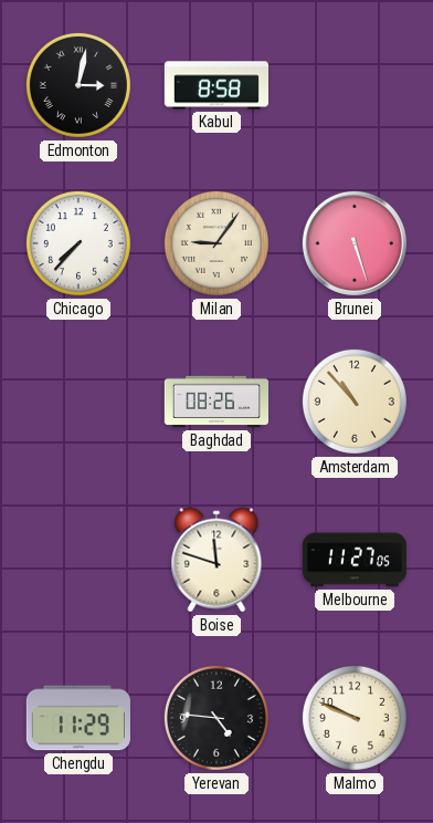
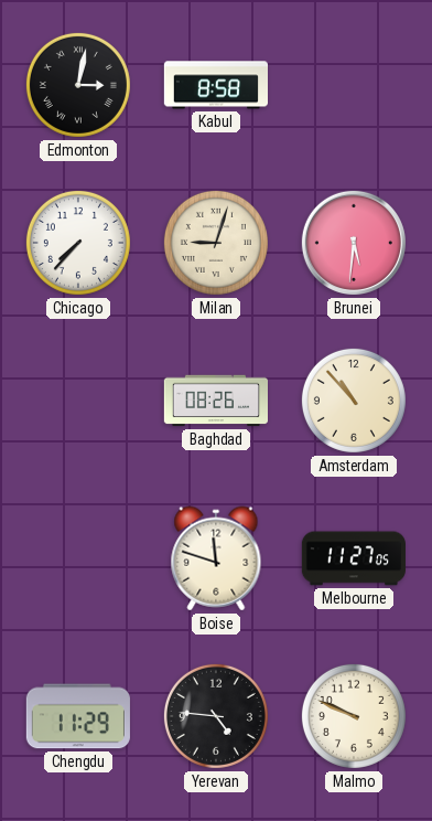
Milan: 9:06 -> 9:03
Brunei: 5:27 -> 5:31
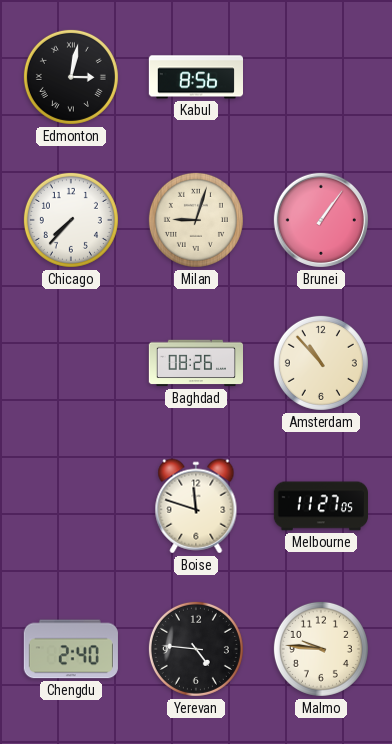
Kabul: 8:58 -> 8:56
Brunei: 5:31 -> 1:06
Chengdu: 11:29 -> 2:40
Malmo: 9:49 -> 9:46
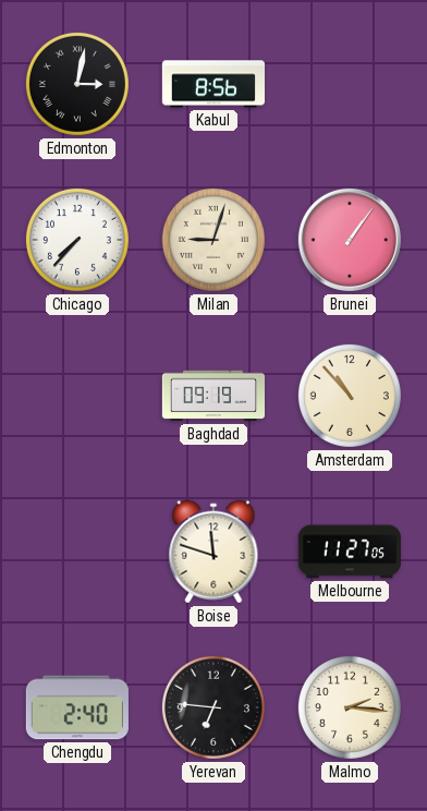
Baghdad: 08:26 -> 09:19
Yerevan: 4:46 -> 6:46
Malmo: 9:46 -> 2:16
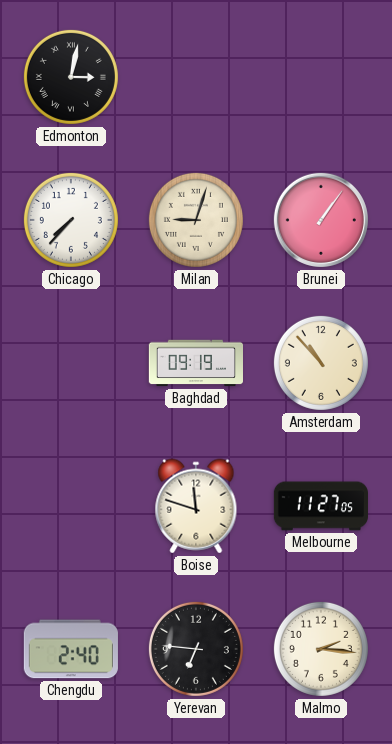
Kabul: 8:56 -> none
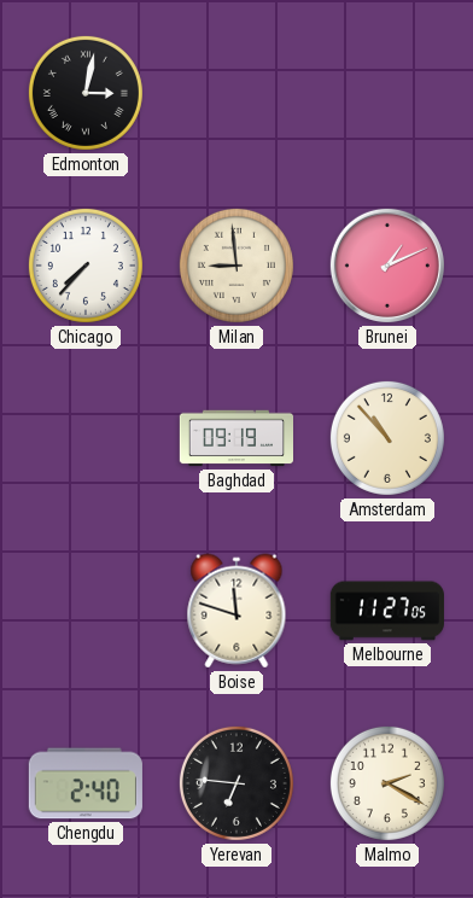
Milan: 9:03 -> 8:59
Brunei: 1:06 -> 1:11
Malmo: 2:16 -> 2:20
